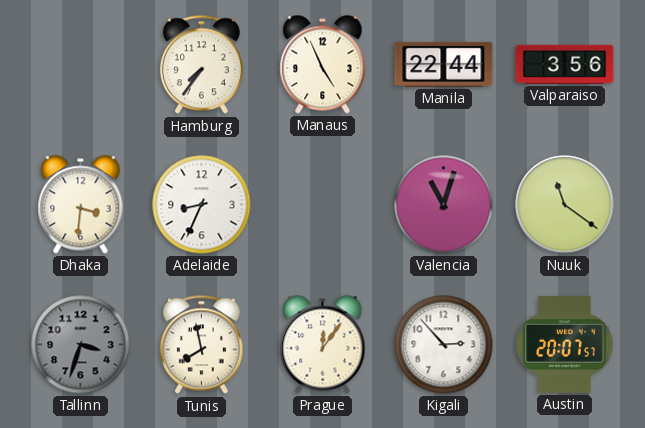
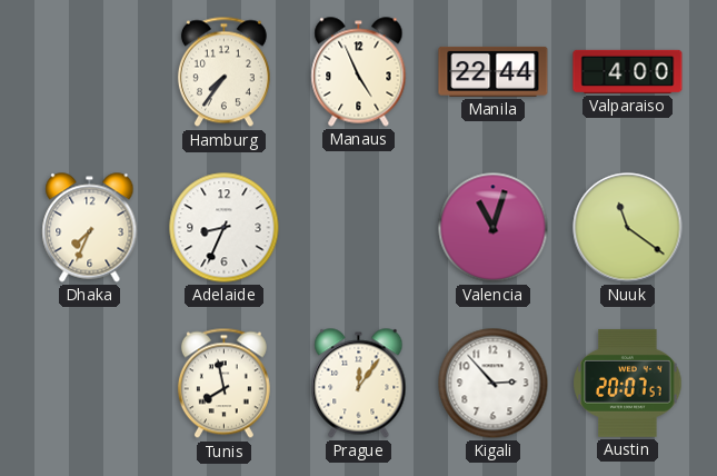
Valparaiso: 3:56 -> 4:00
Dhaka: 3:31 -> 7:34
Tallinn: 3:33 -> none
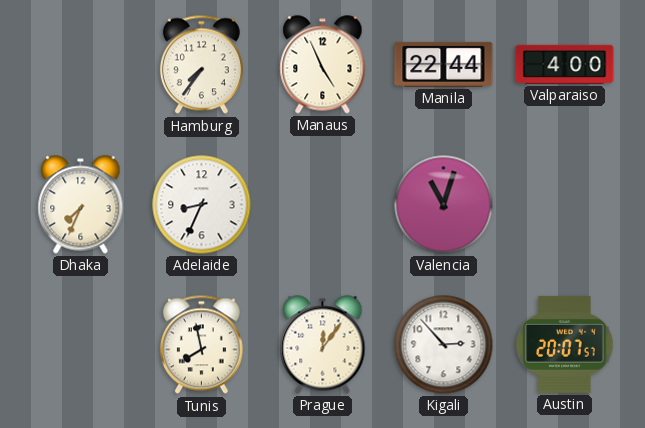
Nuuk: 11:21 -> none
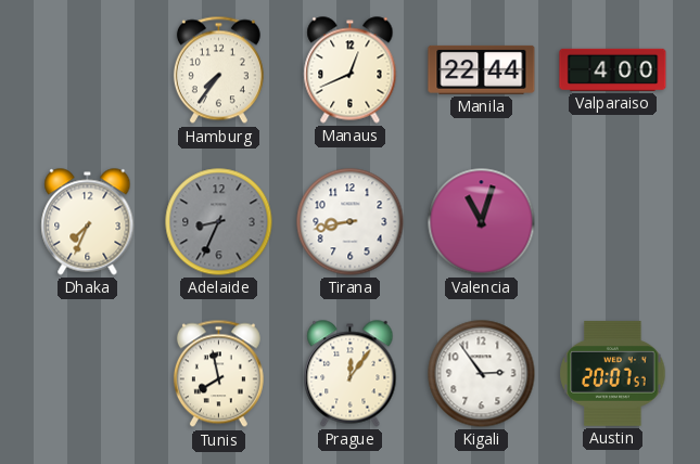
Manaus: 4:56 -> 12:41
Adelaide dial: white -> grey
Tirana: none -> 8:43
Kigali: 2:53 -> 2:54
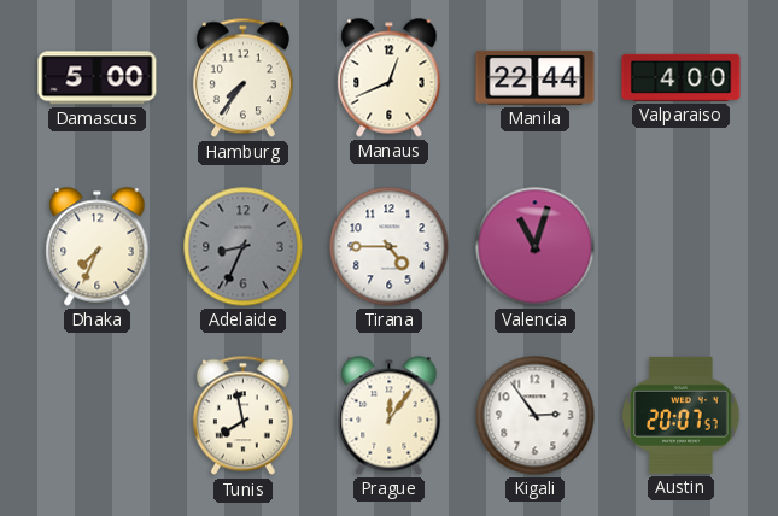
Damascus: none -> 5:00
Tirana: 8:43 -> 4:45
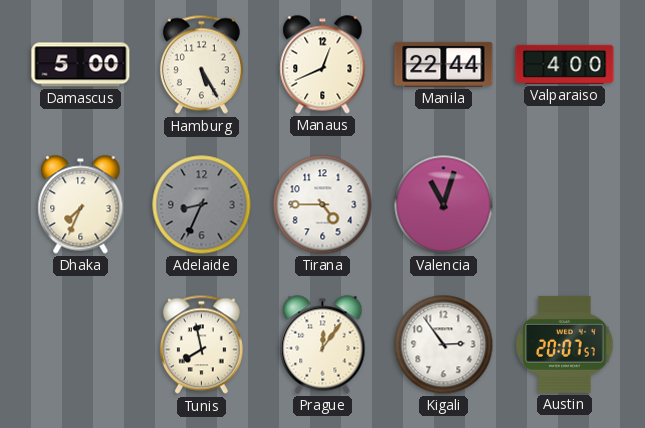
Hamburg: 7:36 -> 5:25
